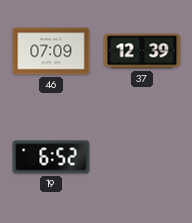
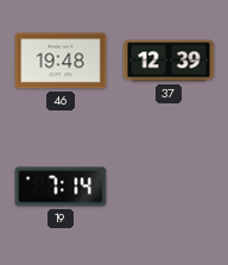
46: 07:09 -> 19:48
19: 6:52 -> 7:14
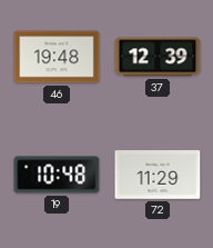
19: 7:14 -> 10:48
72: none -> 11:29
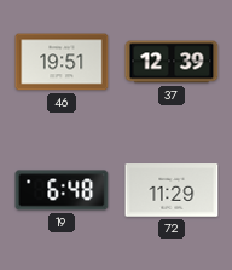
46: 19:48 -> 19:51
19: 10:48 -> 6:48
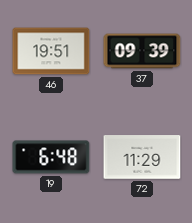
37: 12:39 -> 09:39
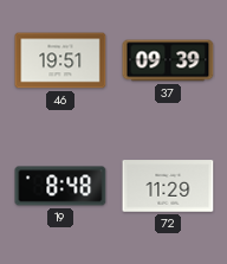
19: 6:48 -> 8:48
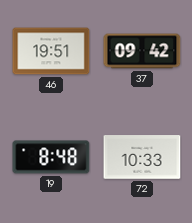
37: 09:39 -> 09:42
72: 11:29 -> 10:33
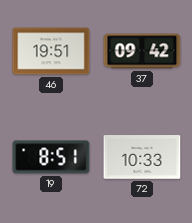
19: 8:48 -> 8:51
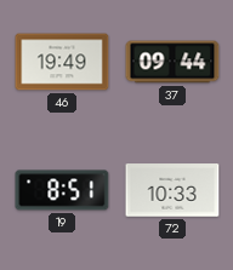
46: 19:51 -> 19:49
37: 09:42 -> 09:44
